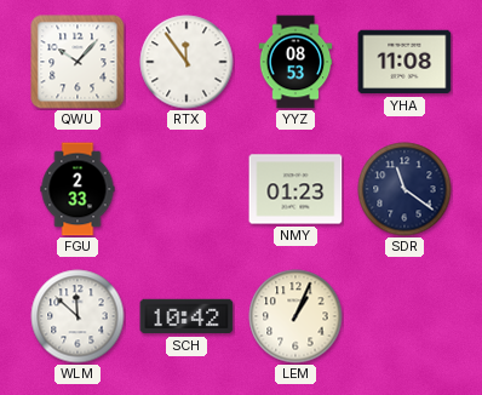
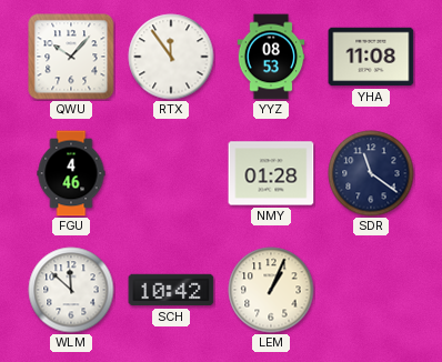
FGU: 2:33 -> 4:46
NMY: 01:23 -> 01:28
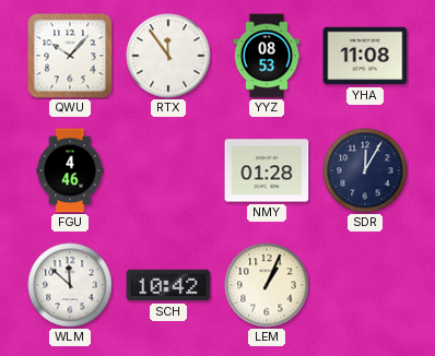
SDR: 11:21 -> 12:05
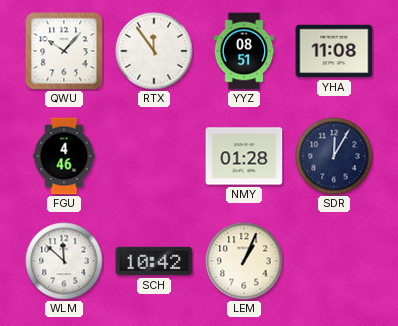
YYZ: 08:53 -> 08:51
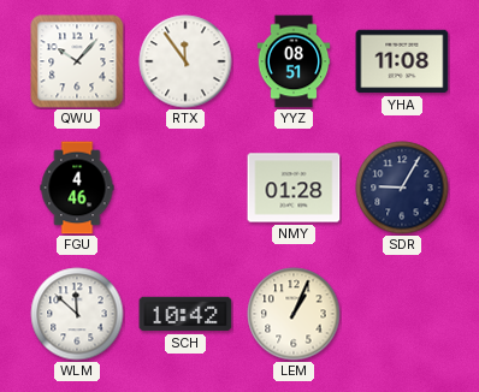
SDR: 12:05 -> 9:05
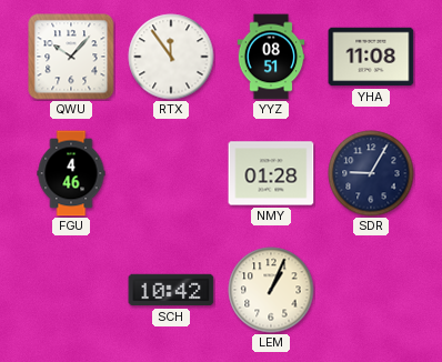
WLM: 11:52 -> none
